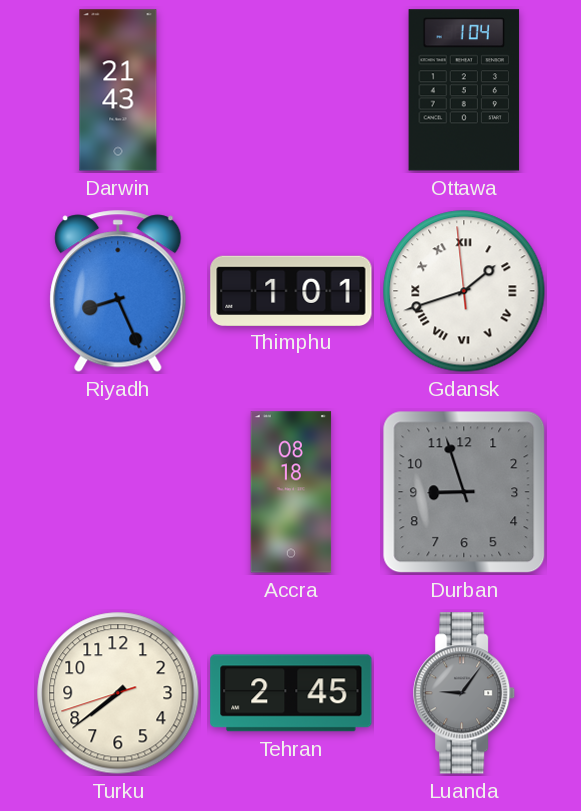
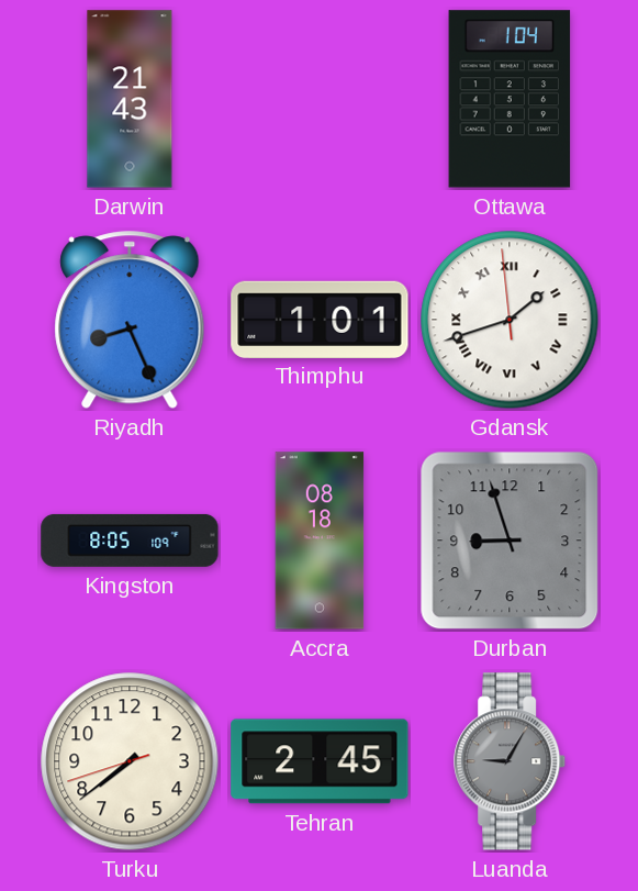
Kingston: none -> 8:05
Luanda: 9:06 -> 9:05
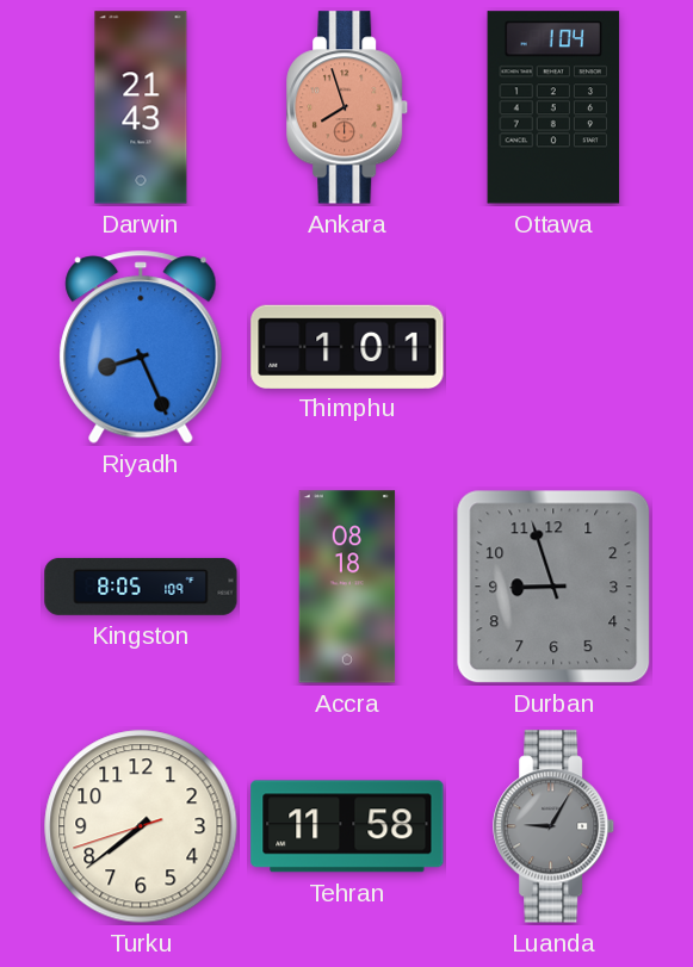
Ankara: none -> 7:57
Gdansk: 1:41 -> none
Tehran: 2:45 -> 11:58
